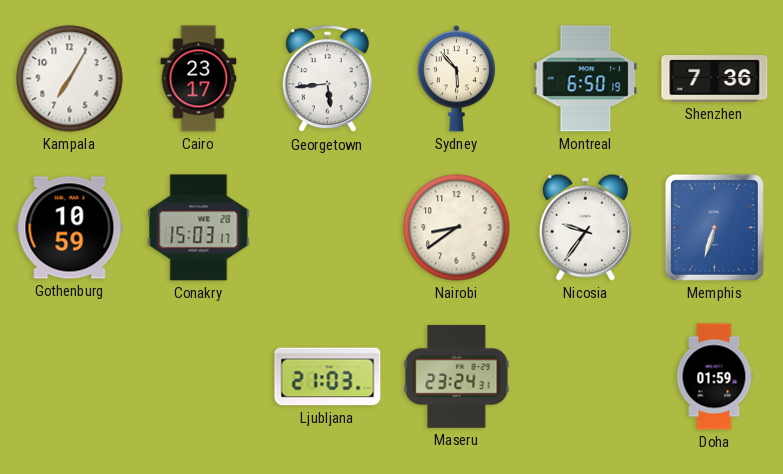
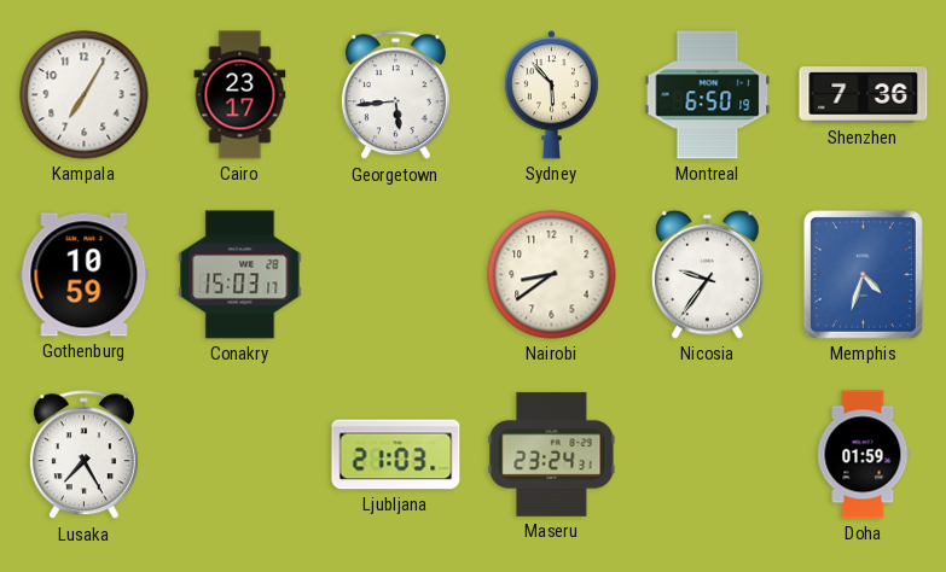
Memphis: 6:33 -> 4:33
Lusaka: none -> 7:25
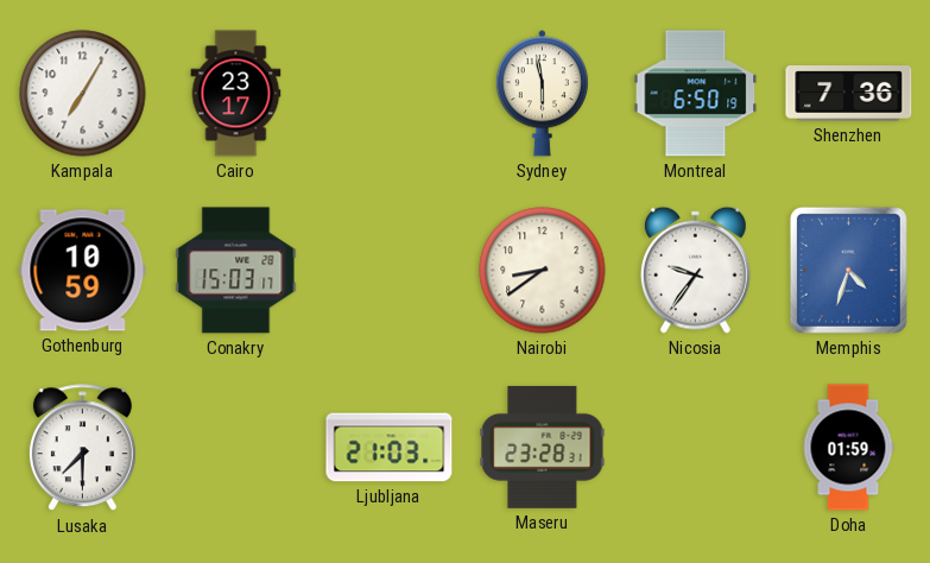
Georgetown: 5:44 -> none
Sydney: 5:53 -> 5:58
Lusaka: 7:25 -> 7:30
Maseru: 23:24 -> 23:28
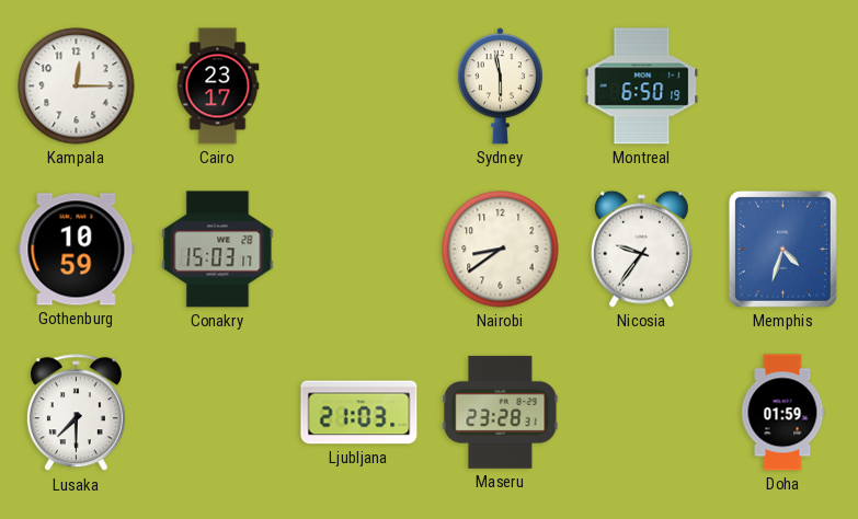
Kampala: 7:05 -> 12:15
Shenzhen: 7:36 -> none
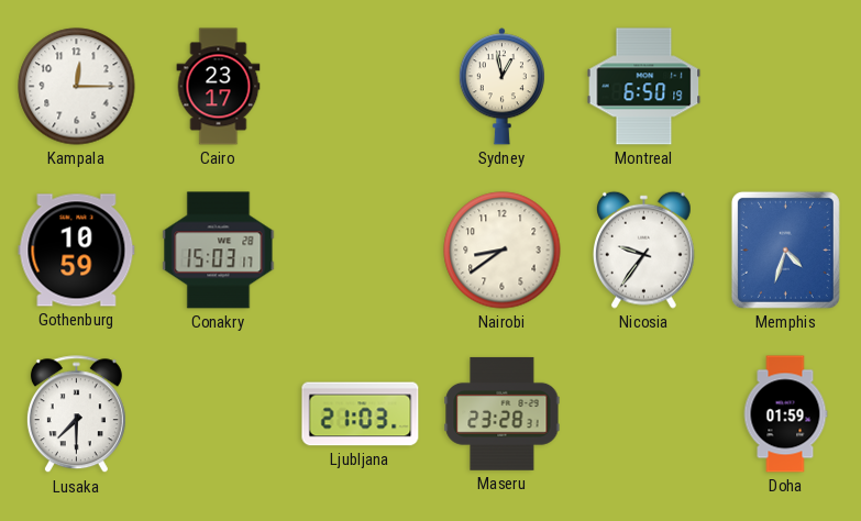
Sydney: 5:58 -> 12:58
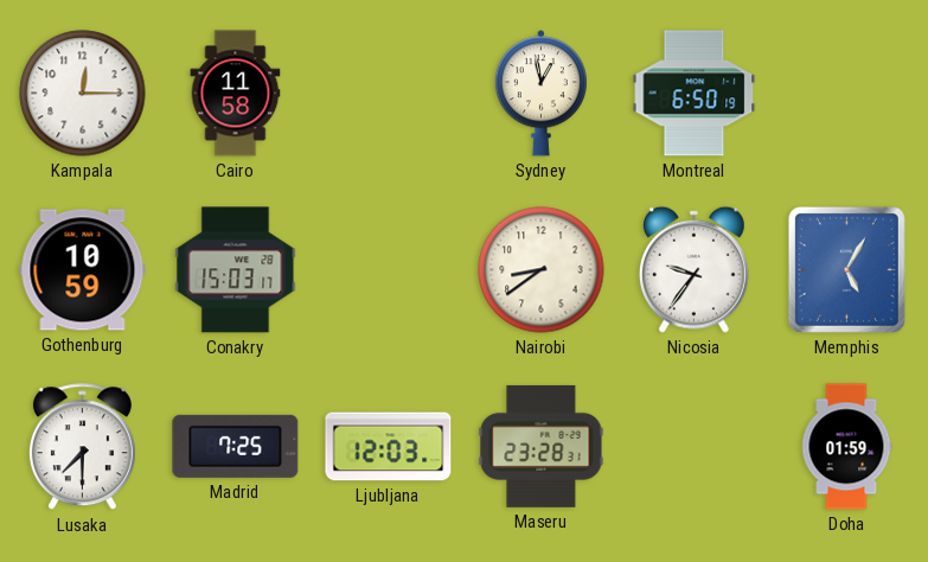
Cairo: 23:17 -> 11:58
Memphis: 4:33 -> 5:05
Madrid: none -> 7:25
Ljubljana: 21:03 -> 12:03
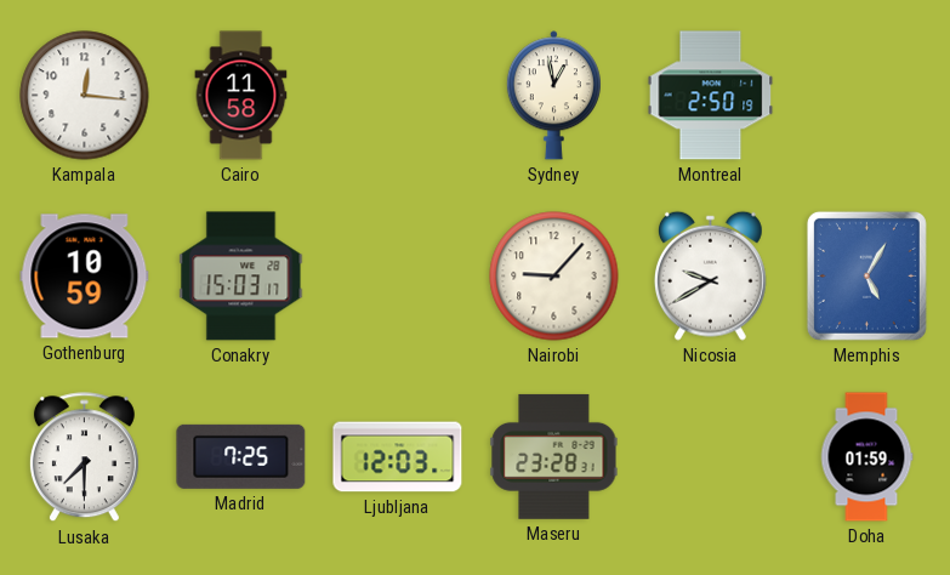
Kampala: 12:15 -> 12:16
Montreal: 6:50 -> 2:50
Nairobi: 8:39 -> 9:07
Nicosia: 9:36 -> 9:40
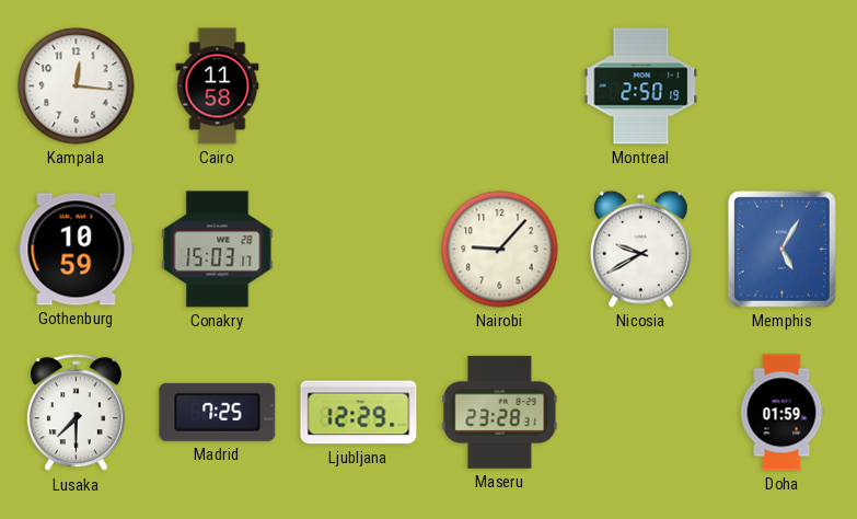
Sydney: 12:58 -> none
Ljubljana: 12:03 -> 12:29
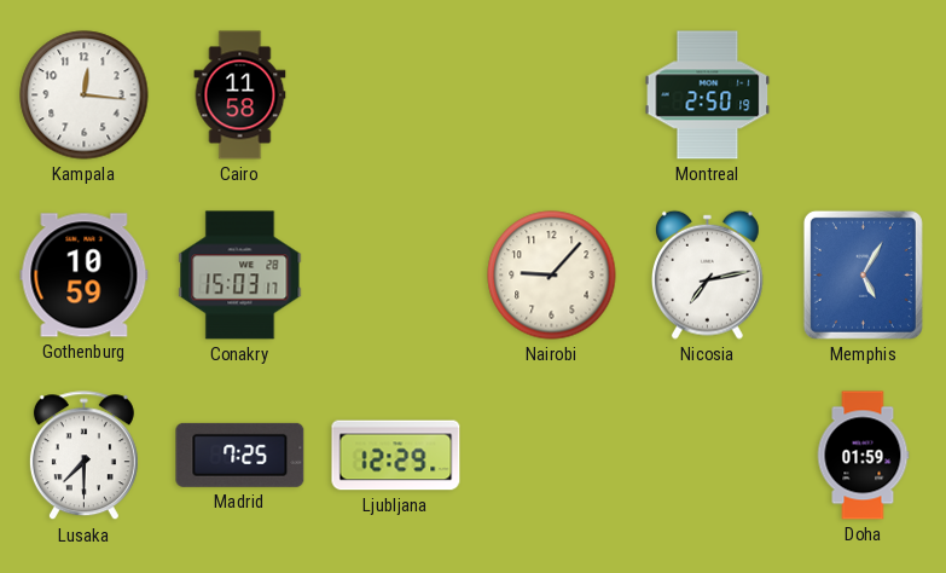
Nicosia: 9:40 -> 7:13
Maseru: 23:28 -> none
